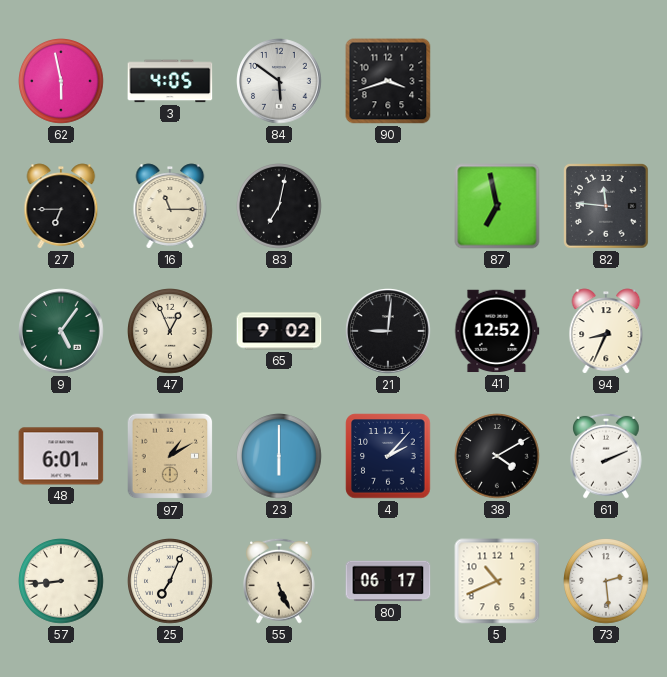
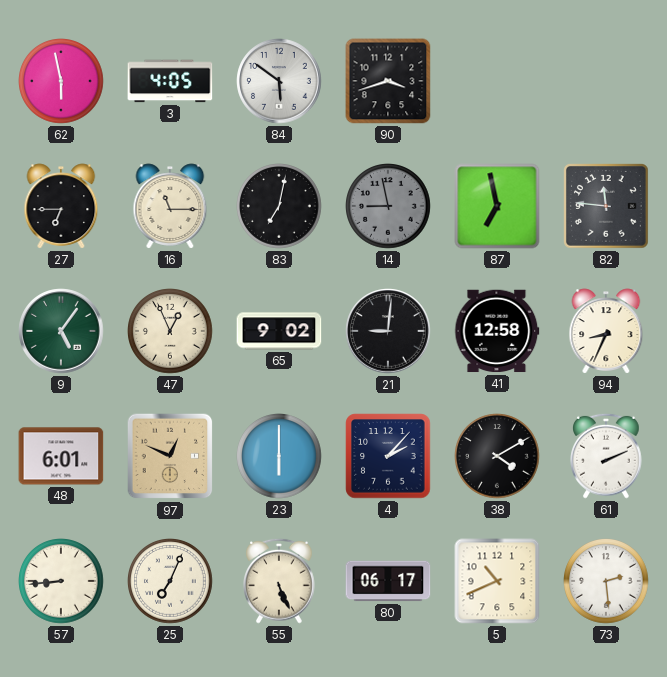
14: none -> 8:58
41: 12:52 -> 12:58
97: 1:10 -> 12:49
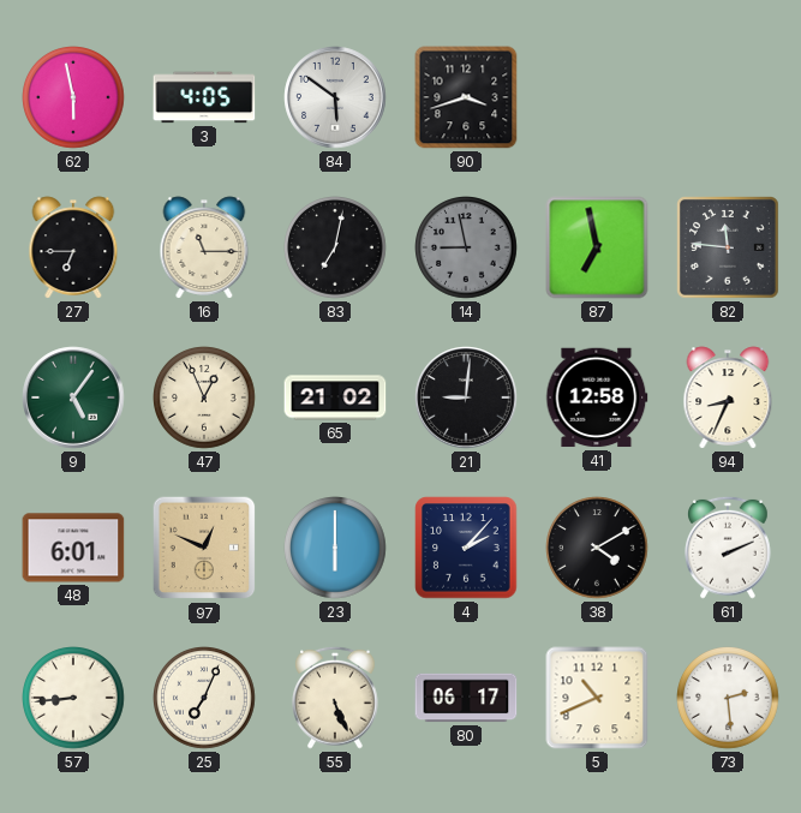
65: 9:02 -> 21:02
